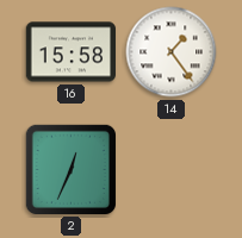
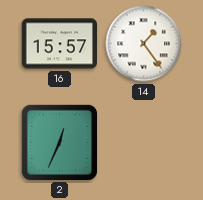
16: 15:58 -> 15:57
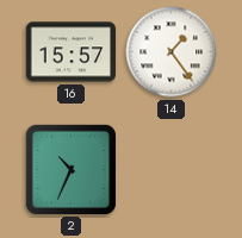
2: 12:34 -> 10:34
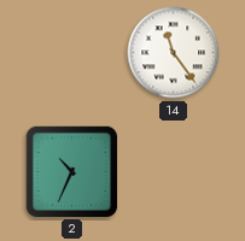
16: 15:57 -> none
14: 1:24 -> 11:24
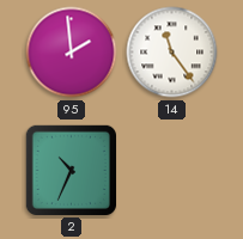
95: none -> 1:59
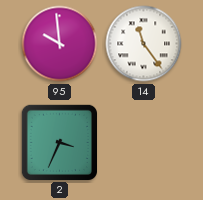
95: 1:59 -> 9:59
2: 10:34 -> 3:34
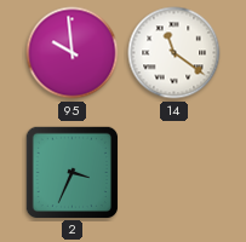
14: 11:24 -> 11:21
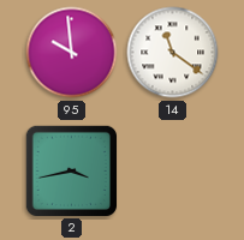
2: 3:34 -> 3:43
